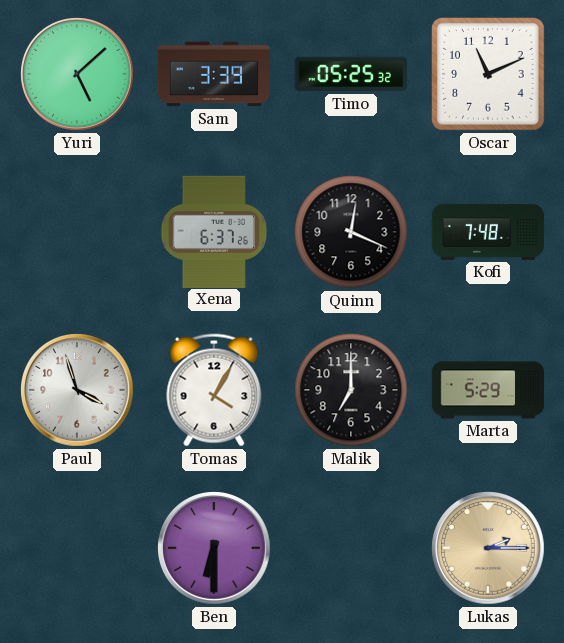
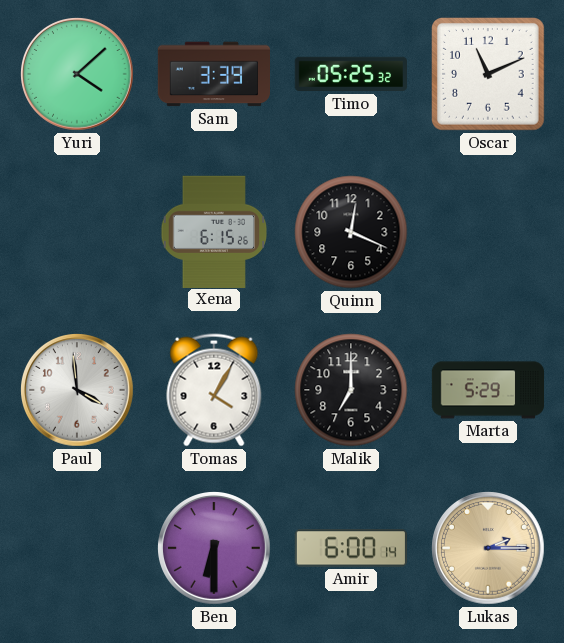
Yuri: 5:08 -> 4:08
Xena: 6:37 -> 6:15
Kofi: 7:48 -> none
Paul: 3:57 -> 3:59
Amir: none -> 6:00
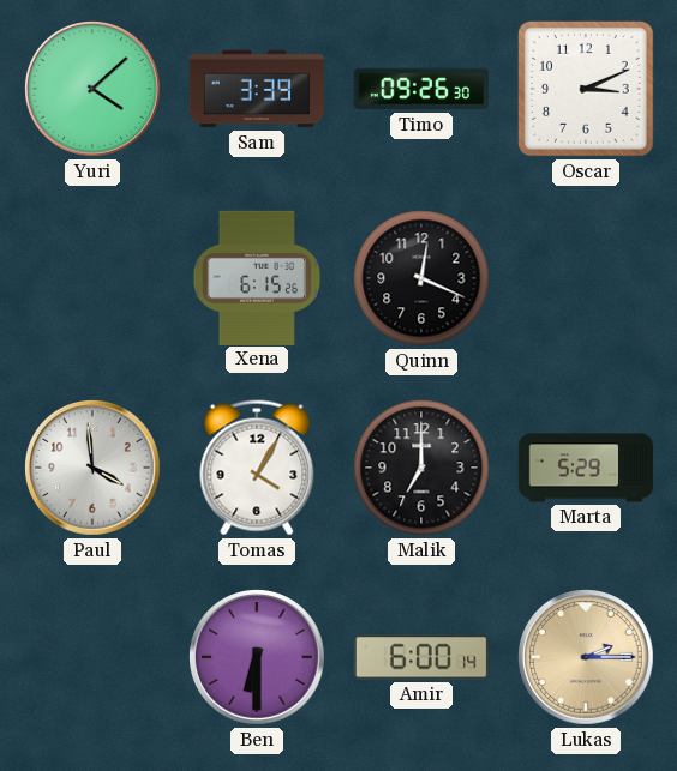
Timo: 05:25 -> 09:26
Oscar: 11:11 -> 3:11
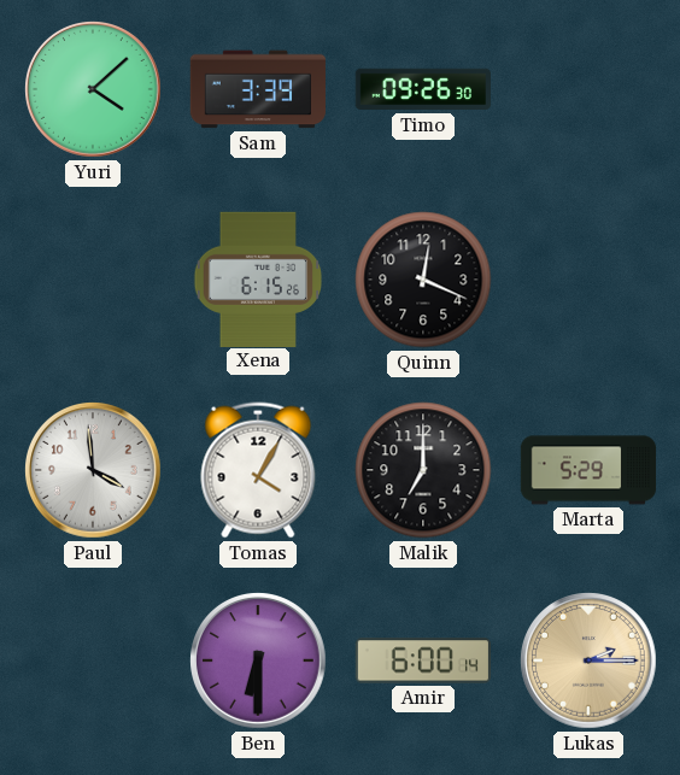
Oscar: 3:11 -> none
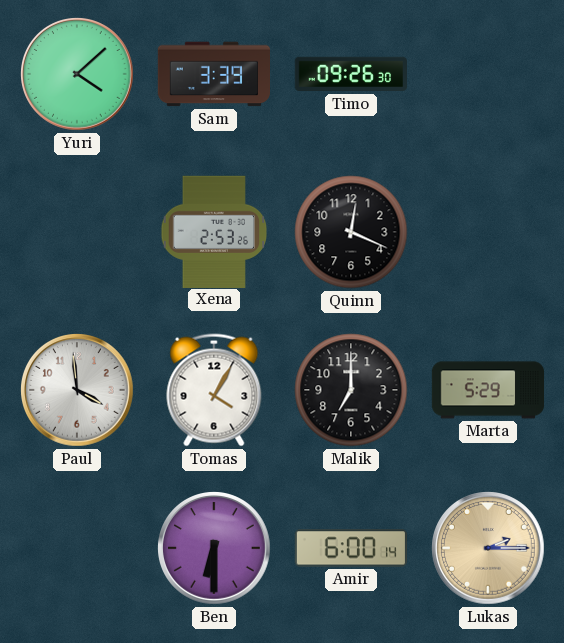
Xena: 6:15 -> 2:53
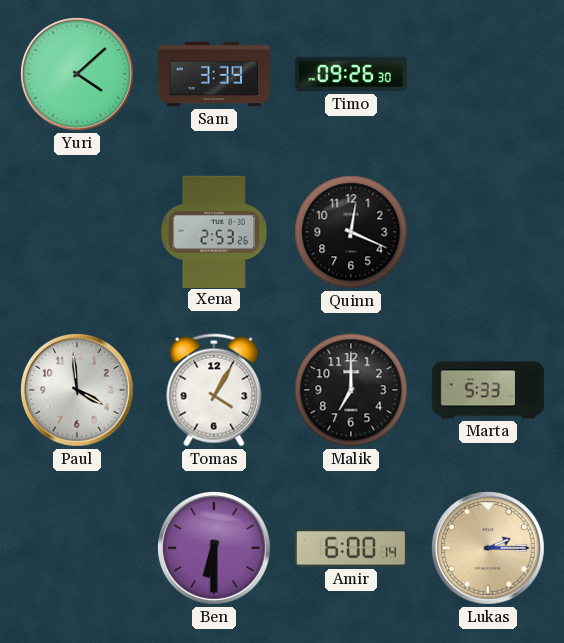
Marta: 5:29 -> 5:33
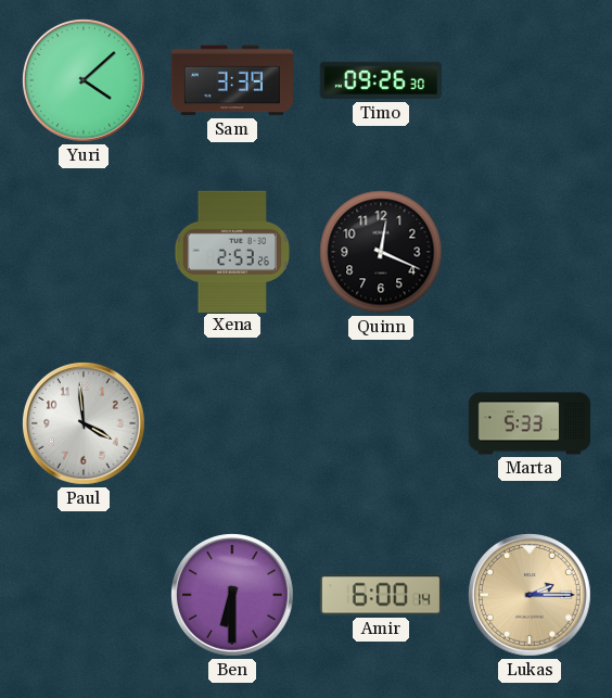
Tomas: 4:05 -> none
Malik: 7:00 -> none
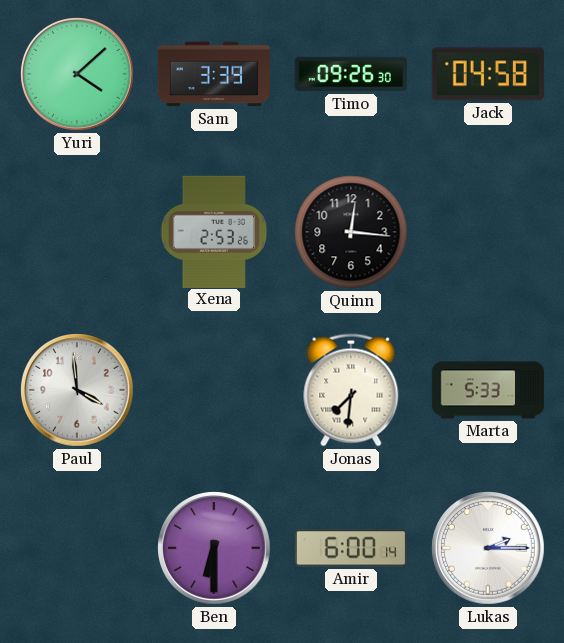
Jack: none -> 04:58
Quinn: 12:19 -> 12:16
Jonas: none -> 7:31
Lukas dial: champagne -> white
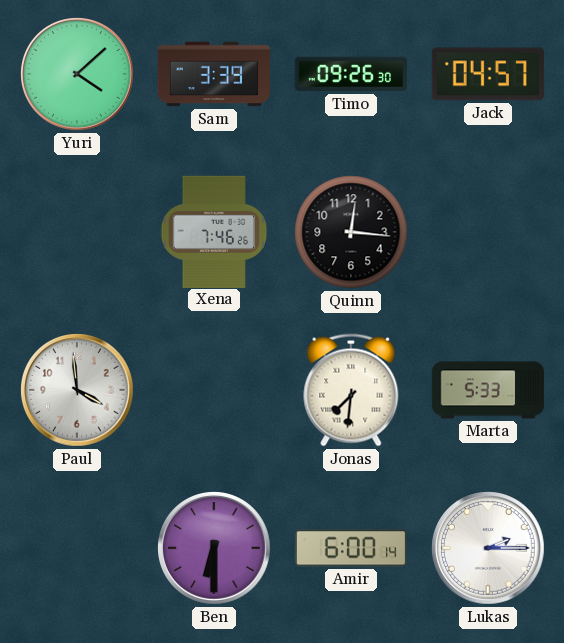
Jack: 04:58 -> 04:57
Xena: 2:53 -> 7:46
